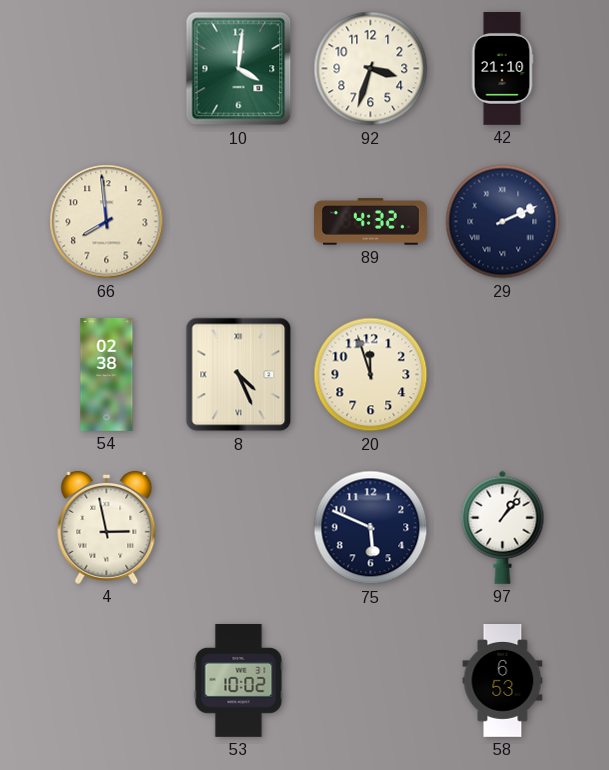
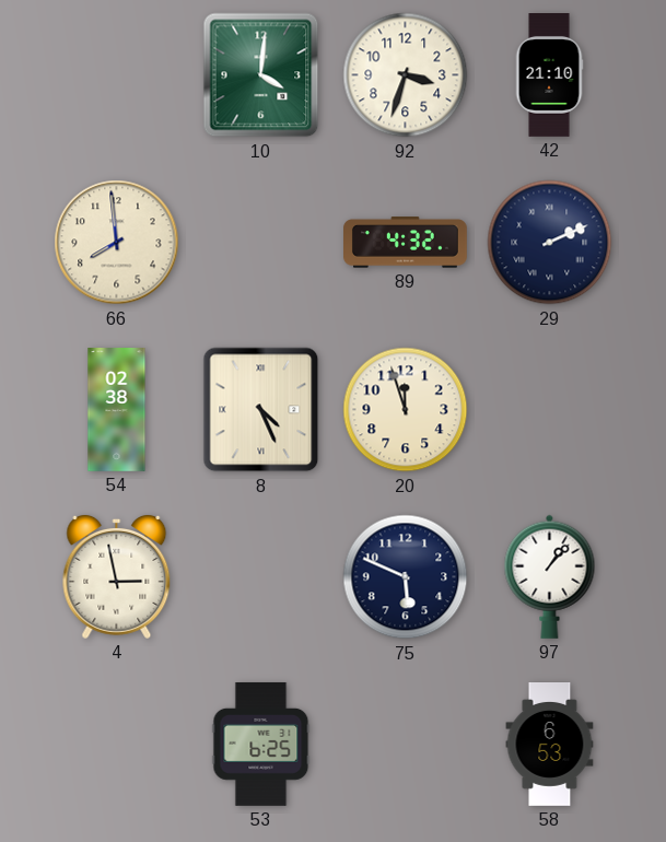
53: 10:02 -> 6:25
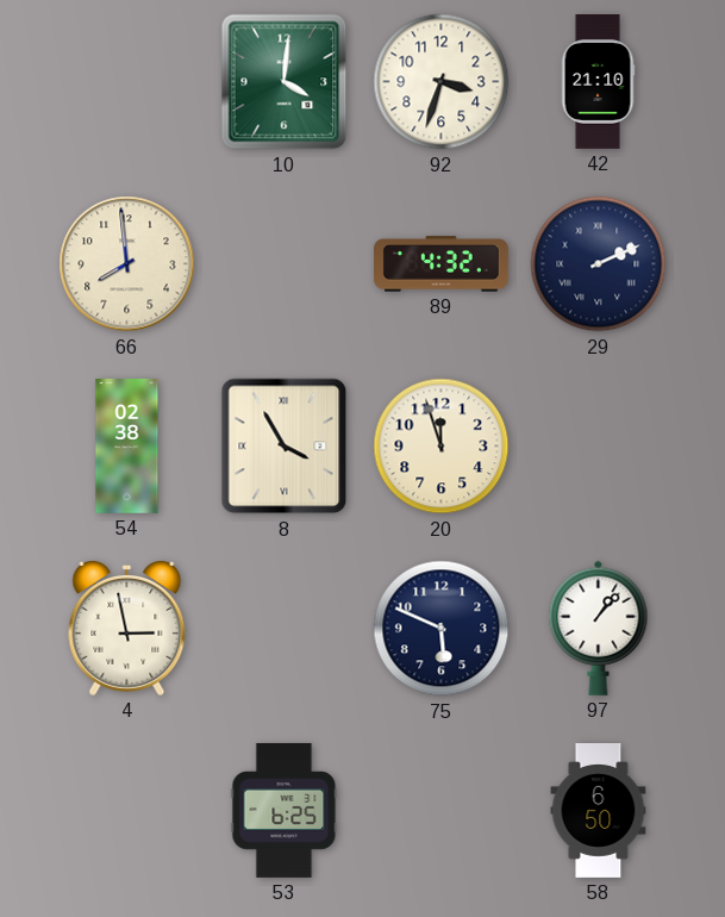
8: 4:26 -> 3:55
58: 6:53 -> 6:50
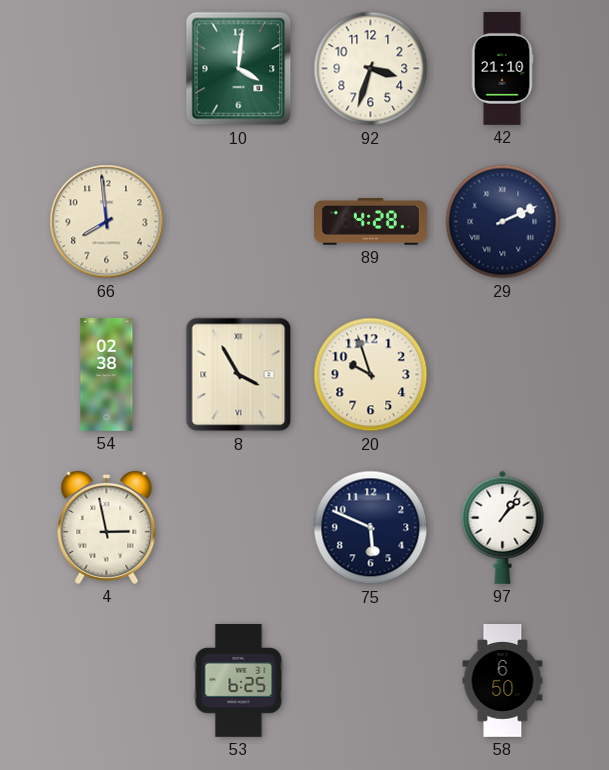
89: 4:32 -> 4:28
20: 11:57 -> 9:57
